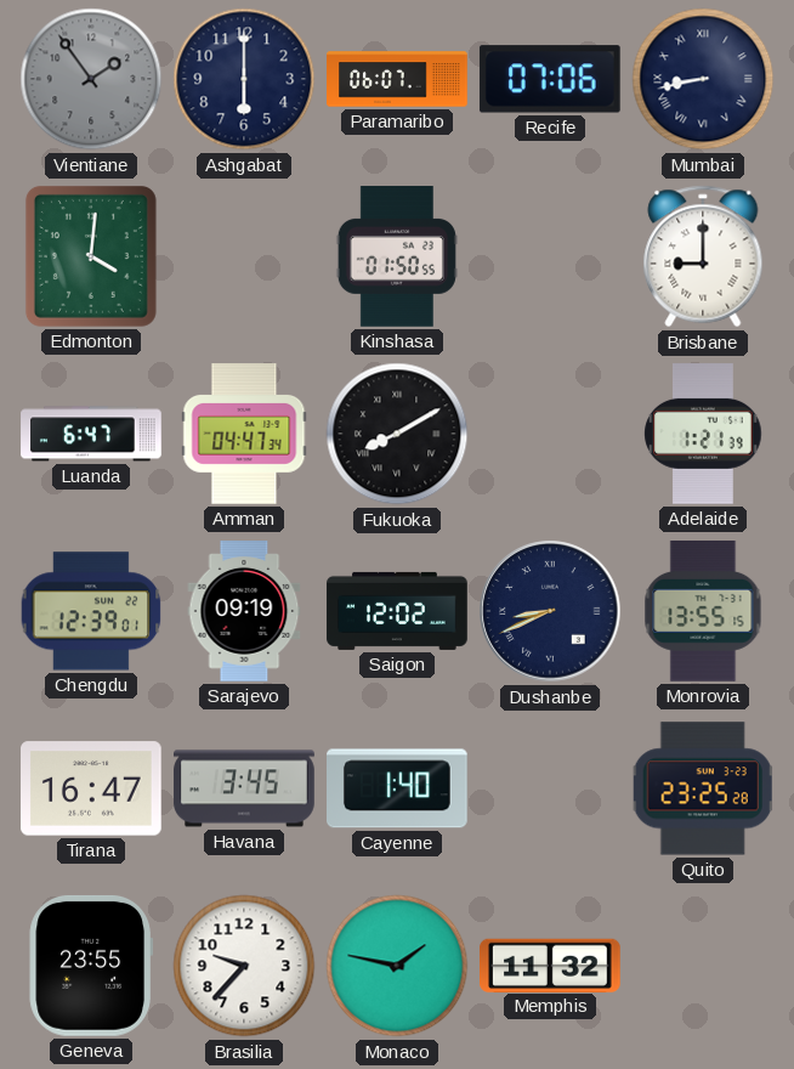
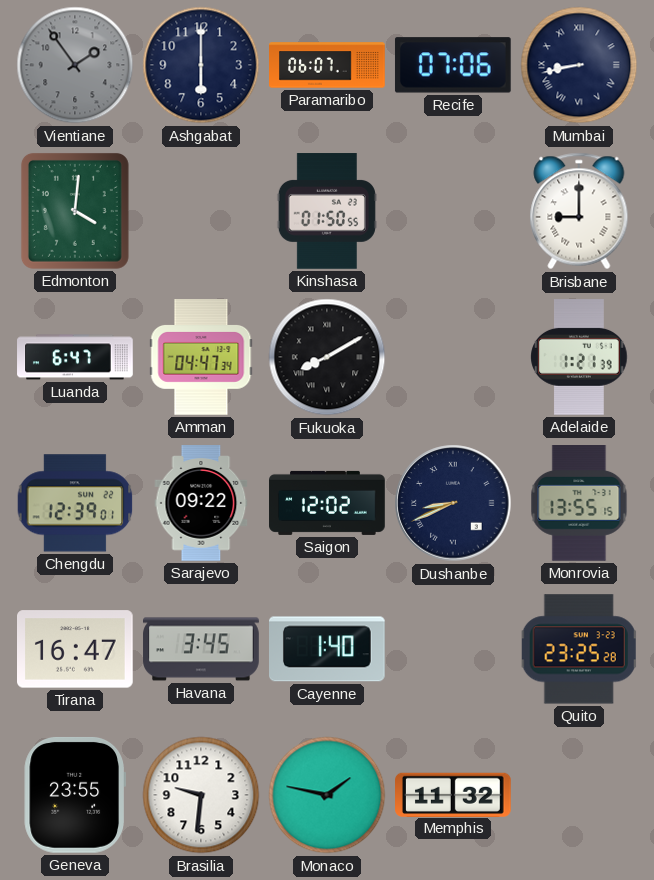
Sarajevo: 09:19 -> 09:22
Brasilia: 9:37 -> 9:31
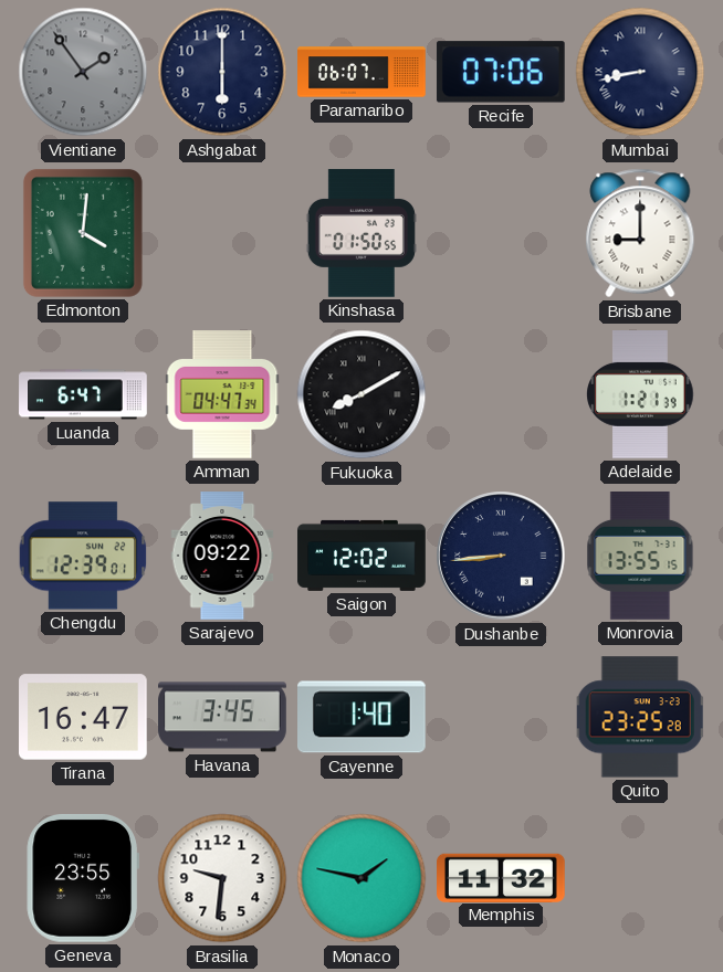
Dushanbe: 8:41 -> 8:44
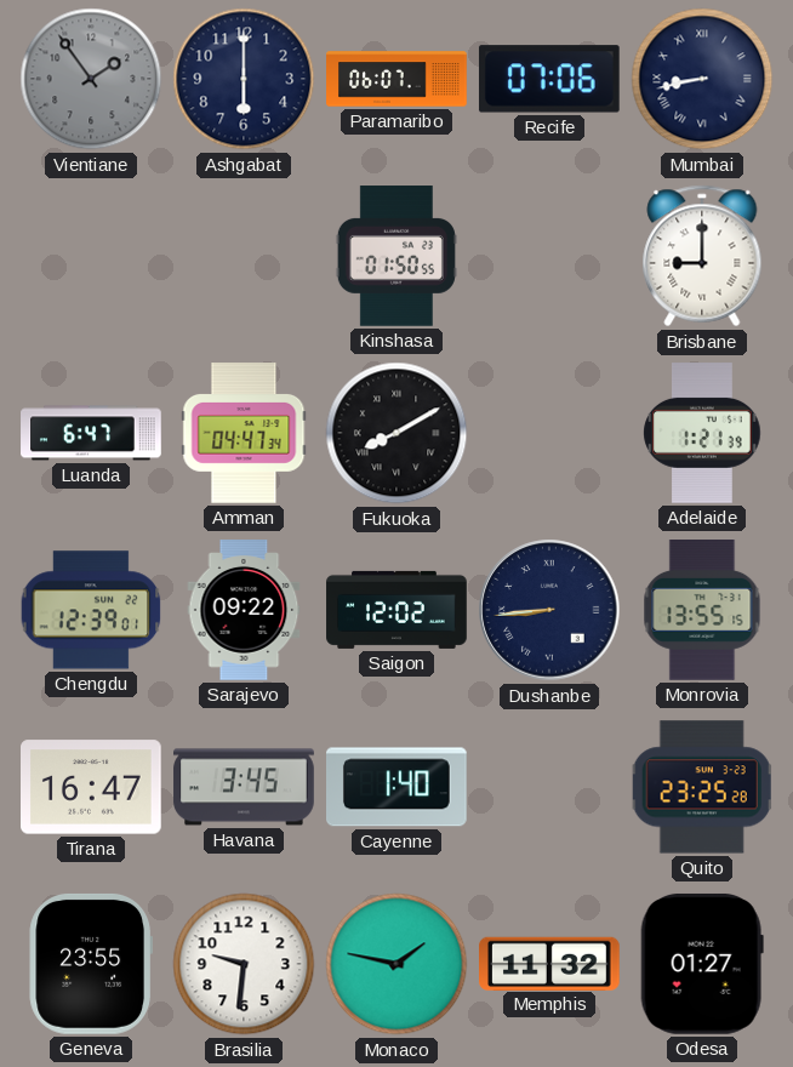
Edmonton: 4:01 -> none
Odesa: none -> 01:27
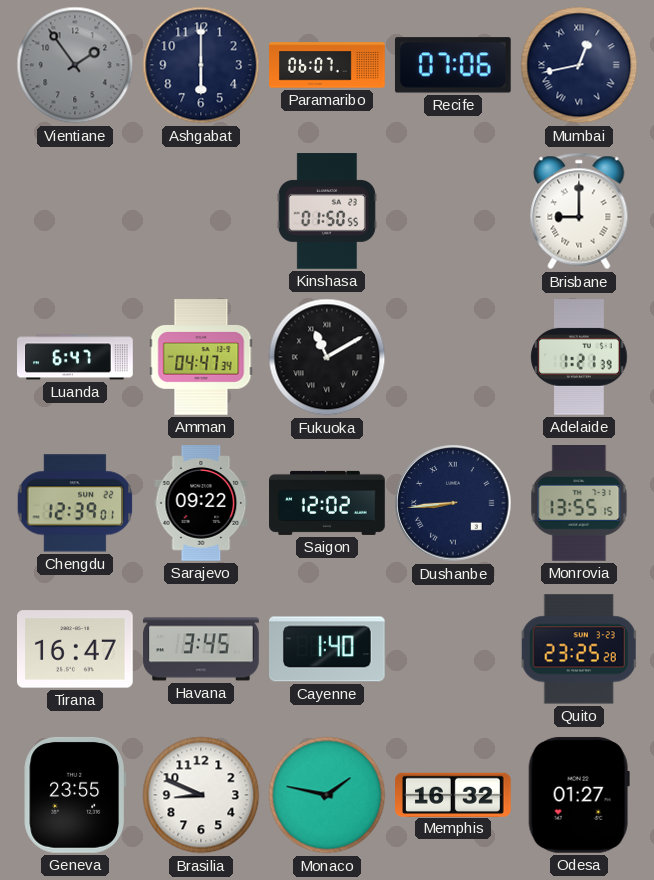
Mumbai: 8:43 -> 12:43
Fukuoka: 8:10 -> 11:10
Brasilia: 9:31 -> 8:49
Memphis: 11:32 -> 16:32
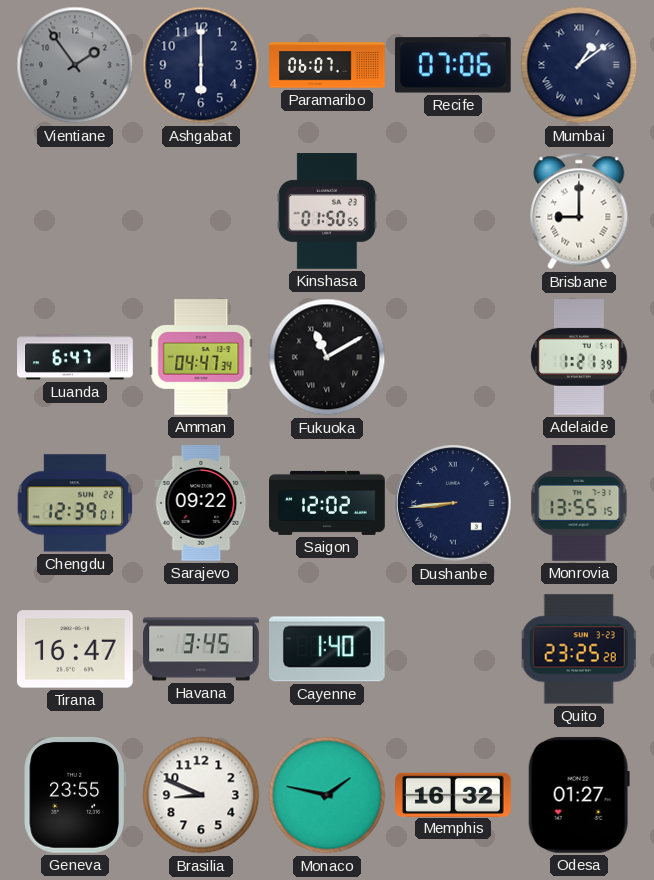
Mumbai: 12:43 -> 1:09
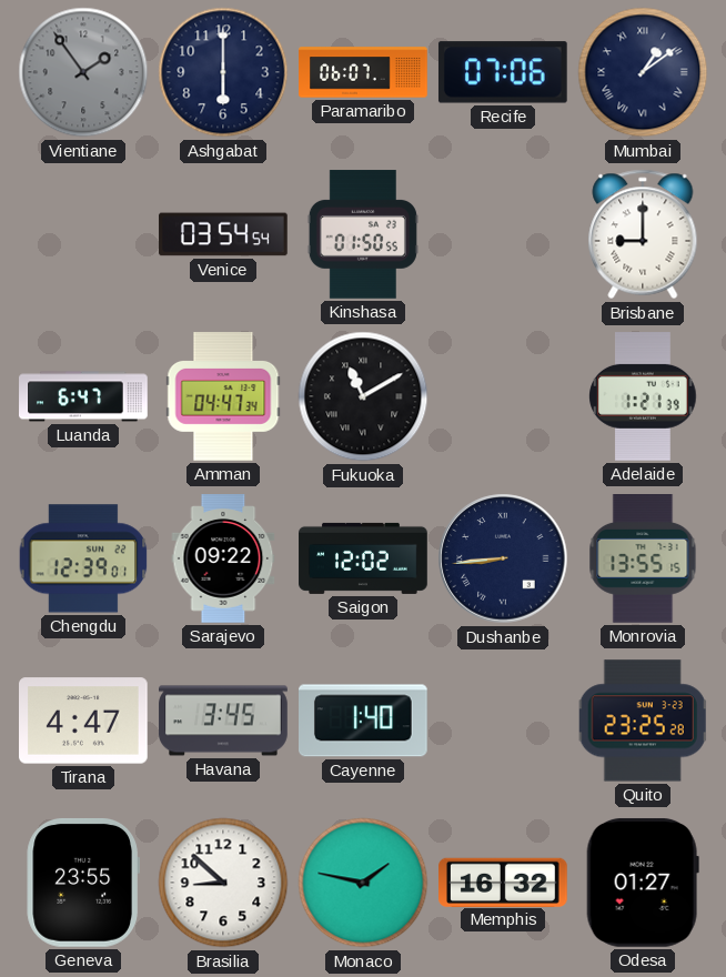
Venice: none -> 03:54
Tirana: 16:47 -> 4:47
Brasilia: 8:49 -> 8:52
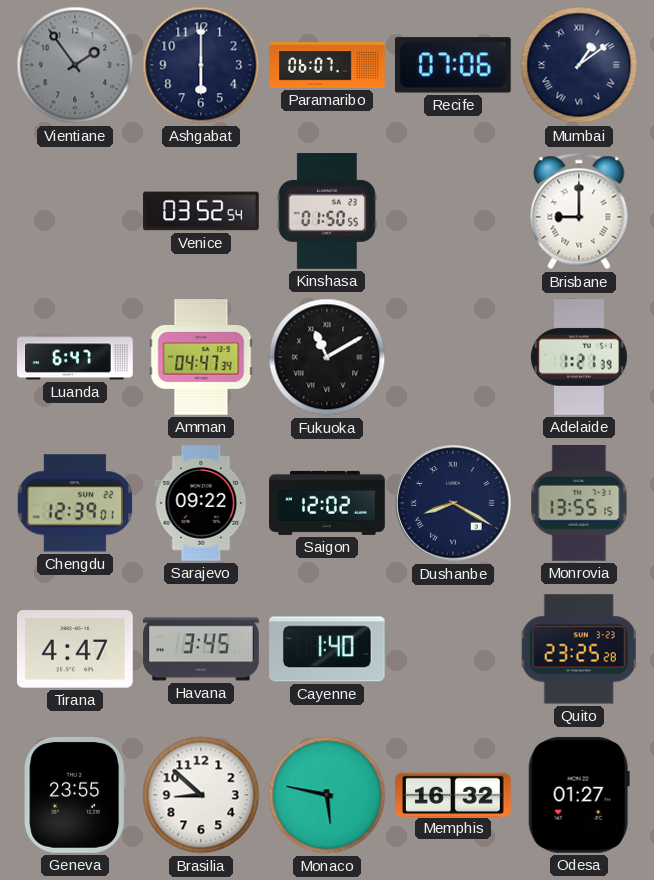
Venice: 03:54 -> 03:52
Dushanbe: 8:44 -> 8:20
Monaco: 1:47 -> 5:47
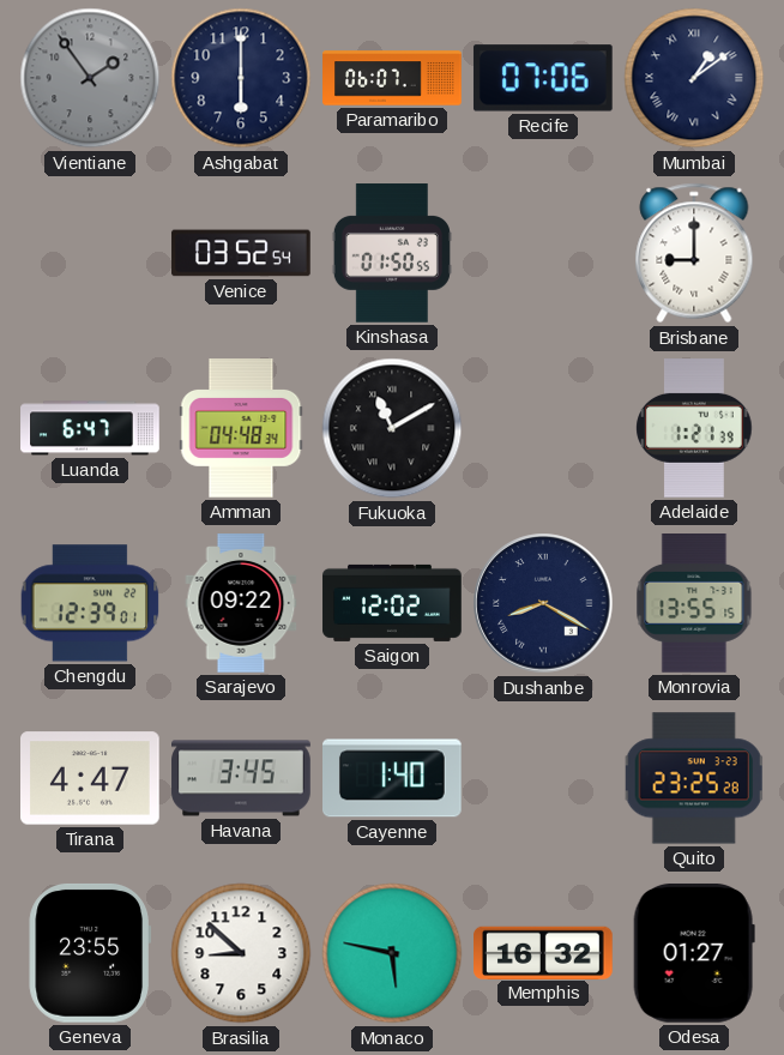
Amman: 04:47 -> 04:48
